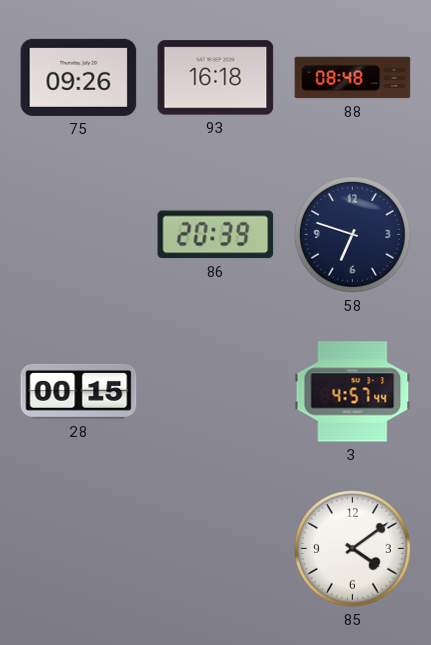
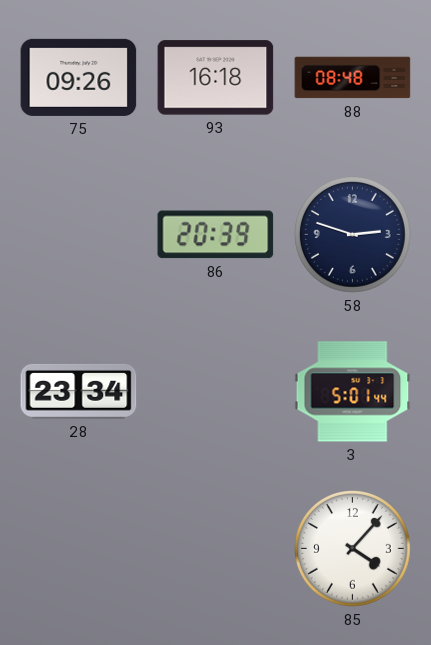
58: 6:48 -> 2:48
28: 00:15 -> 23:34
3: 4:57 -> 5:01
85: 4:09 -> 4:07
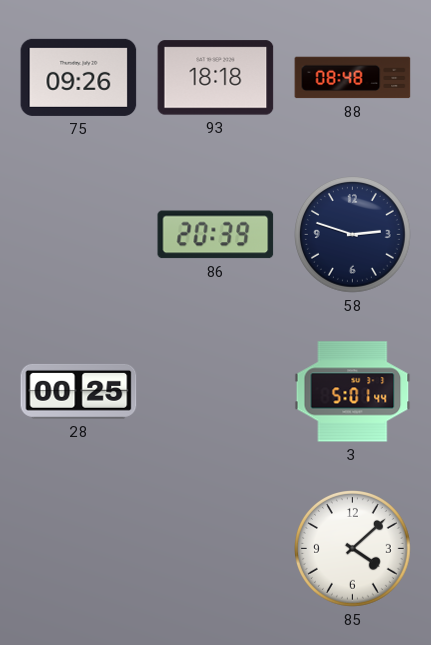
93: 16:18 -> 18:18
28: 23:34 -> 00:25
85: 4:07 -> 4:08
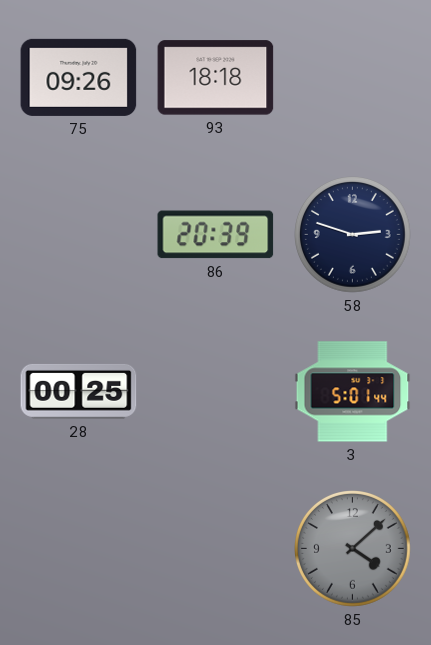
88: 08:48 -> none
85 dial: white -> grey
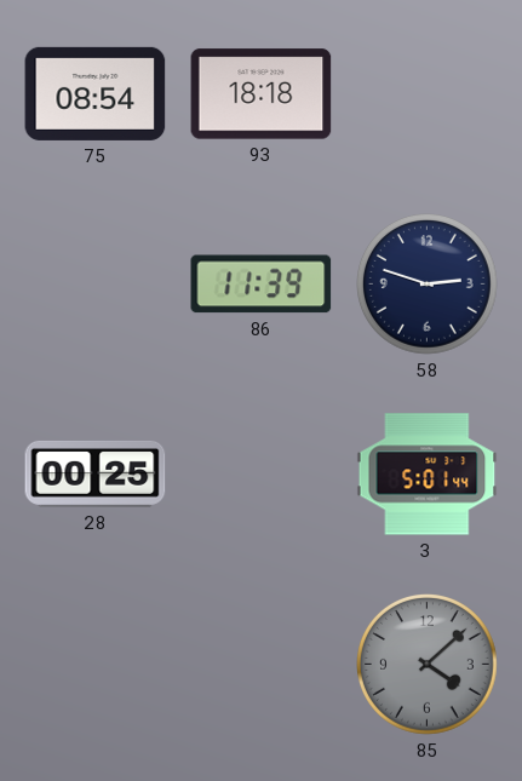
75: 09:26 -> 08:54
86: 20:39 -> 11:39
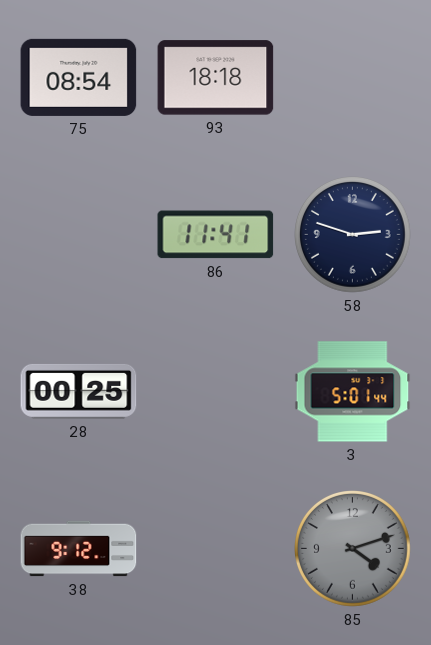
86: 11:39 -> 11:41
38: none -> 9:12
85: 4:08 -> 4:12
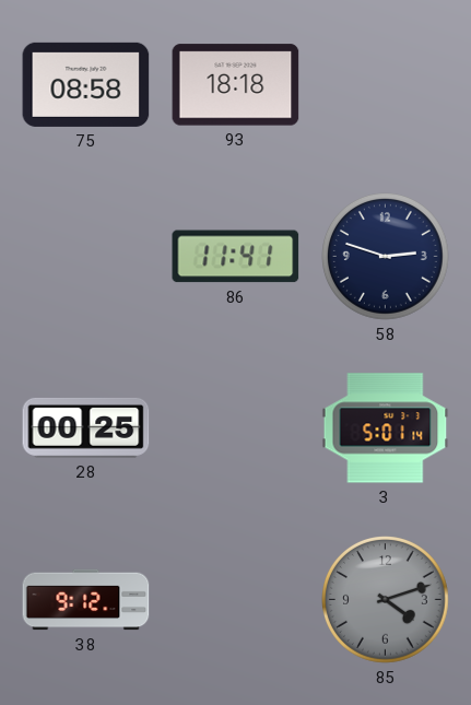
75: 08:54 -> 08:58
3: 5:01:44 -> 5:01:14
